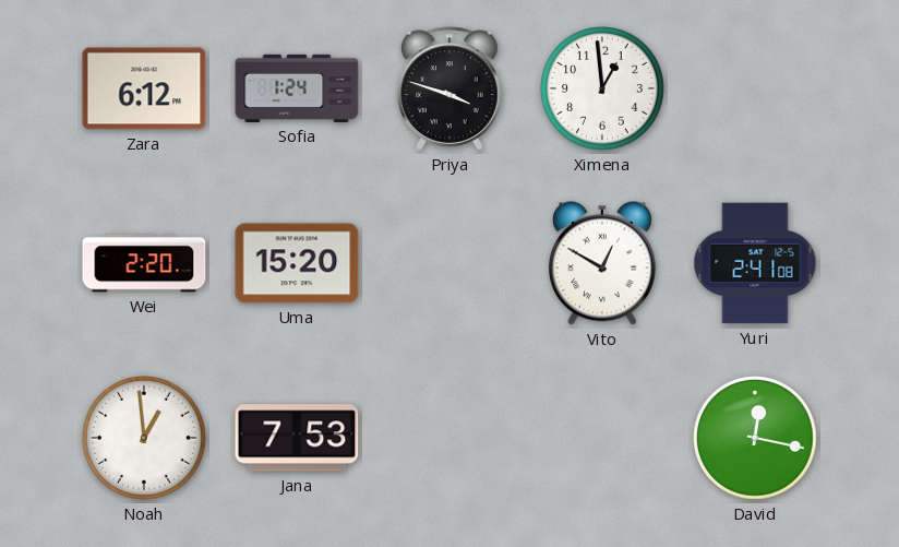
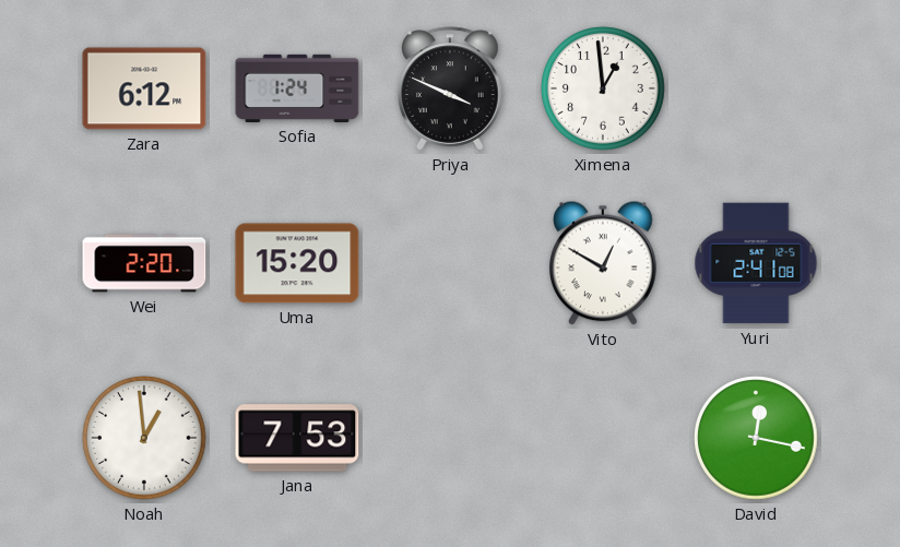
Priya: 3:48 -> 3:49
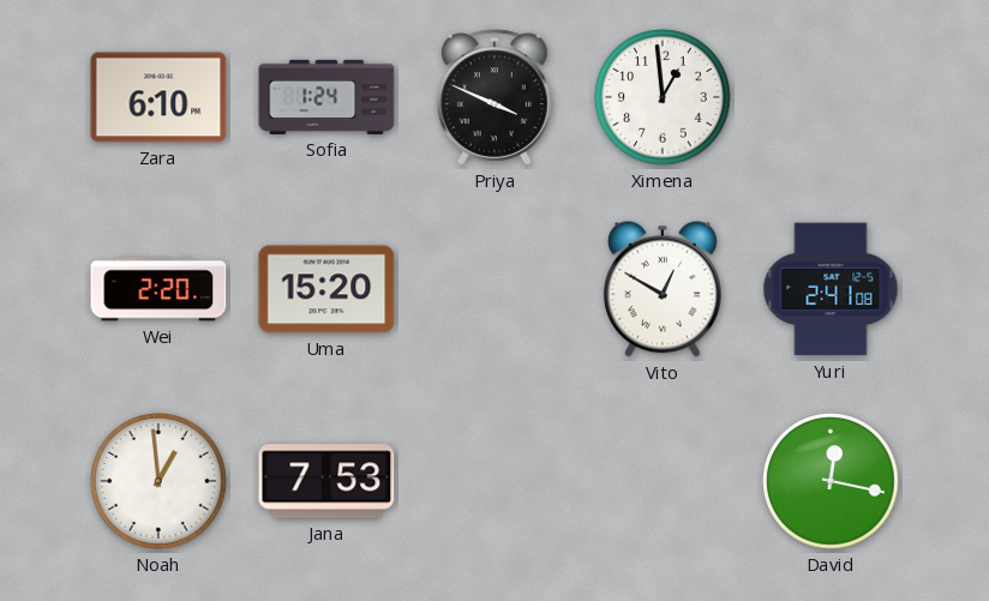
Zara: 6:12 -> 6:10
